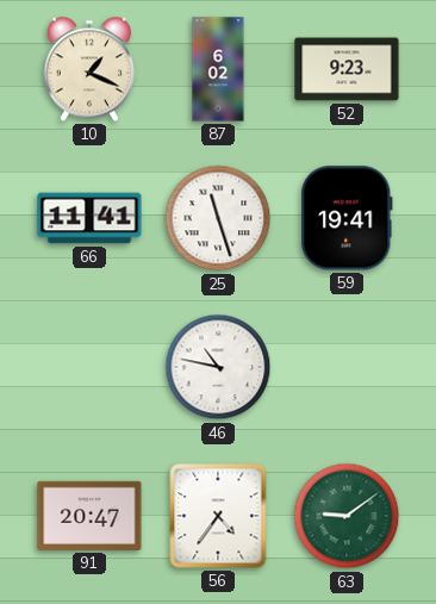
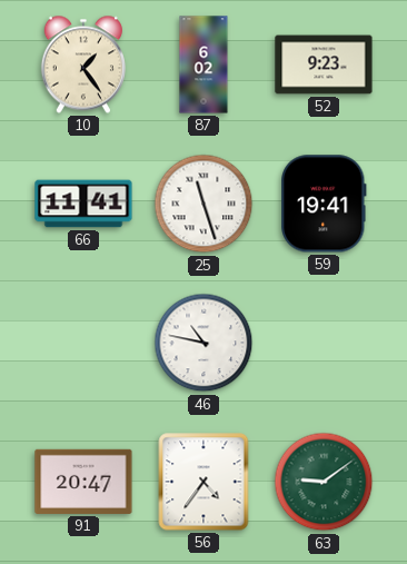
10: 1:19 -> 1:24
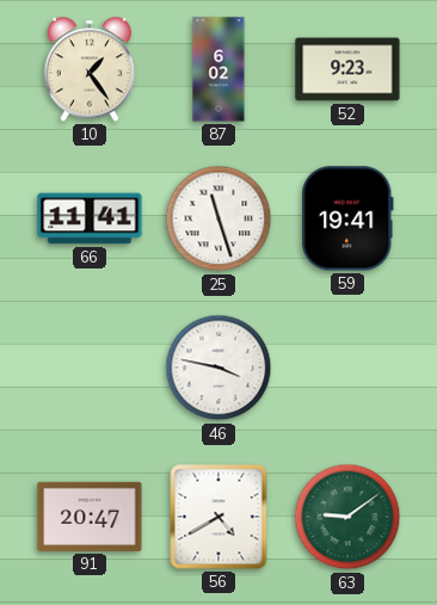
46: 10:47 -> 3:47
56: 4:36 -> 4:40
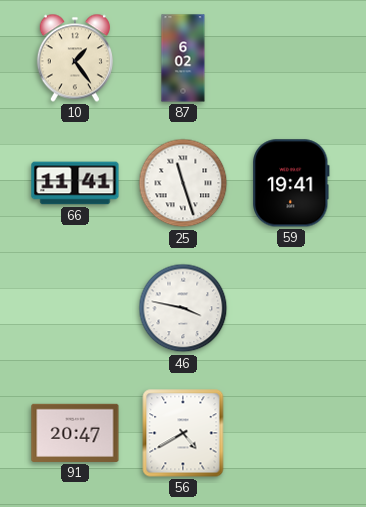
52: 9:23 -> none
63: 9:09 -> none
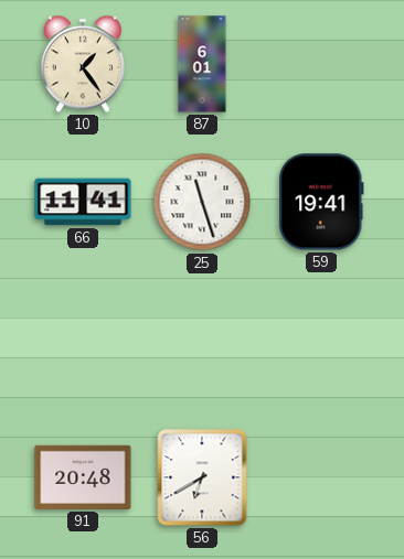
87: 6:02 -> 6:01
46: 3:47 -> none
91: 20:47 -> 20:48
56: 4:40 -> 6:40
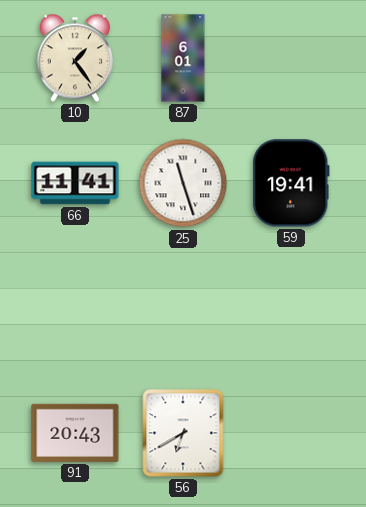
91: 20:48 -> 20:43
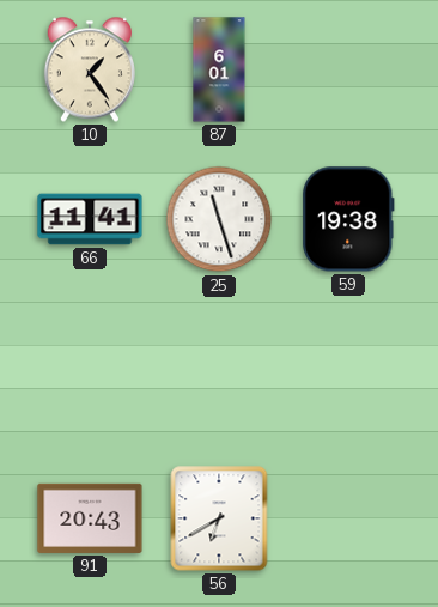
59: 19:41 -> 19:38
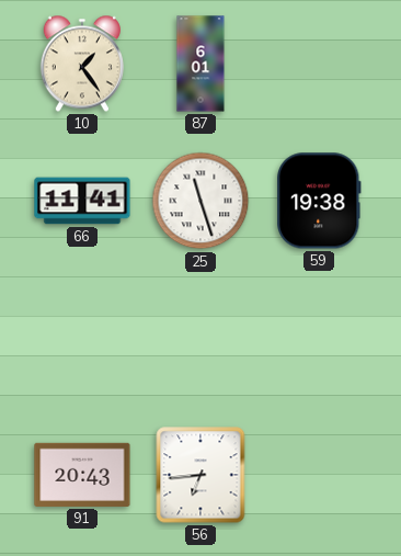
56: 6:40 -> 6:44
